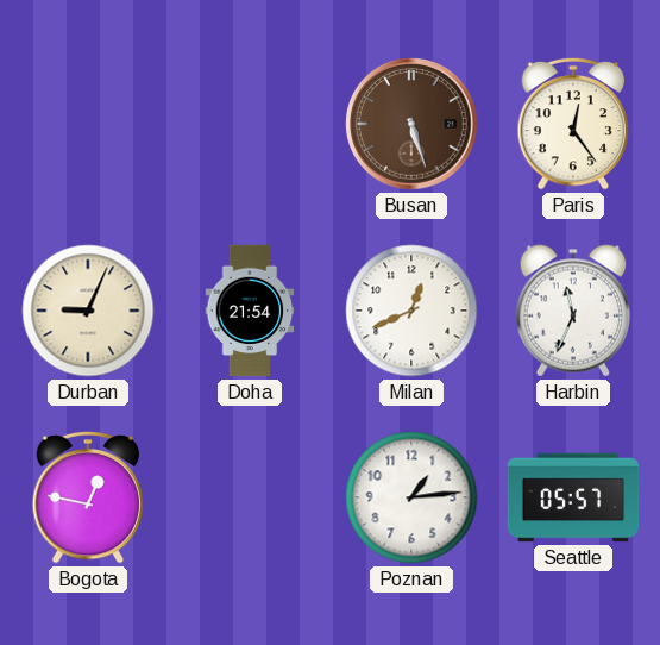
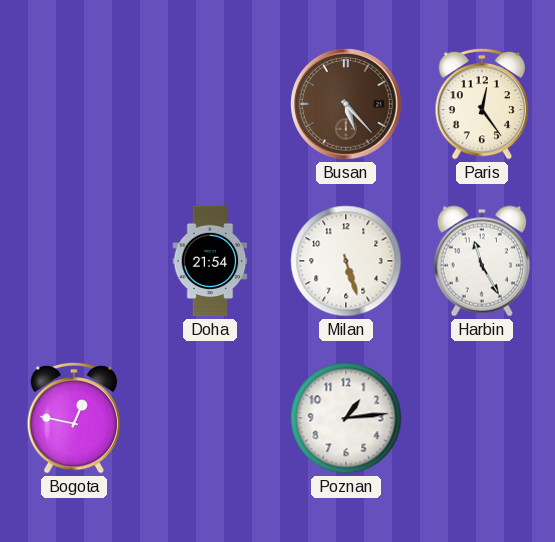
Busan: 5:27 -> 5:23
Durban: 9:04 -> none
Milan: 12:41 -> 5:27
Harbin: 11:34 -> 11:25
Seattle: 05:57 -> none
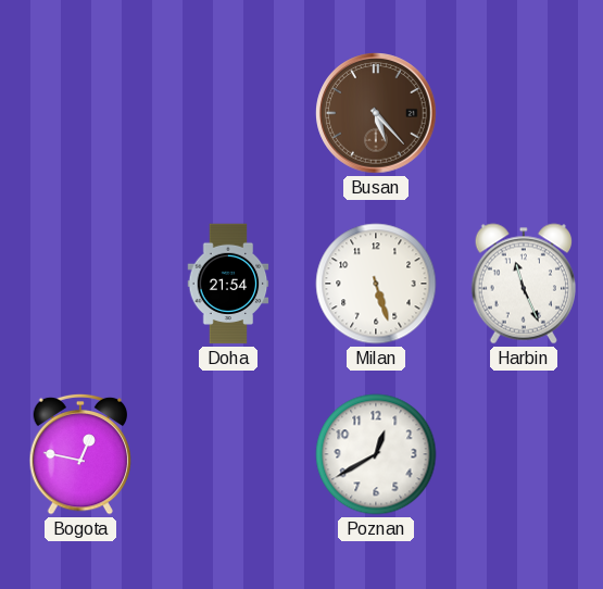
Paris: 12:24 -> none
Harbin: 11:25 -> 11:26
Poznan: 1:14 -> 12:40
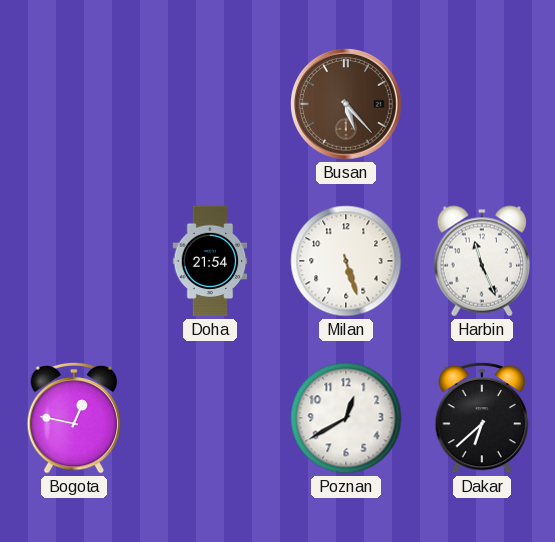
Dakar: none -> 6:38
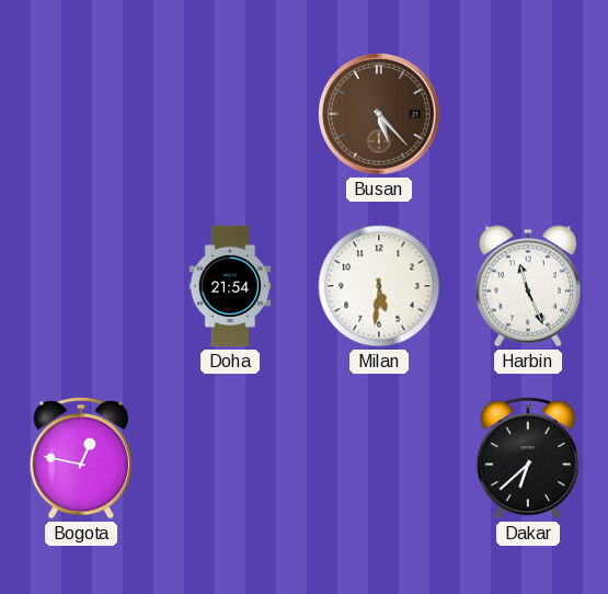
Milan: 5:27 -> 5:31
Poznan: 12:40 -> none
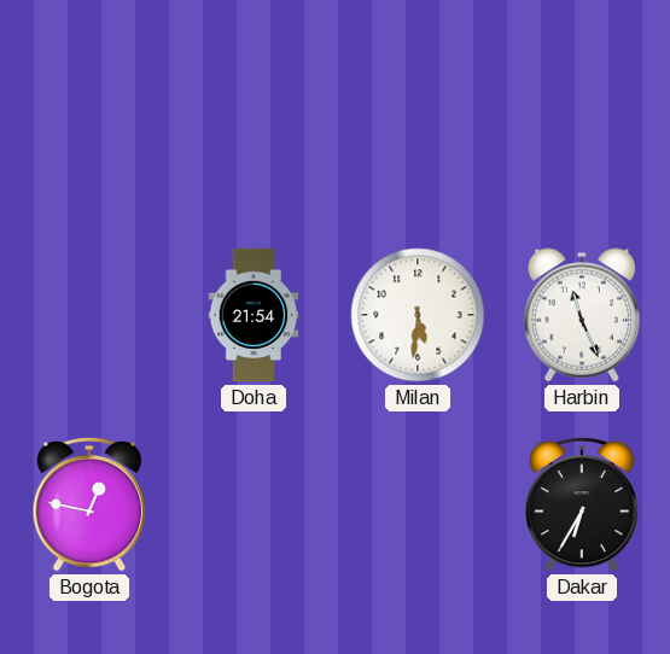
Busan: 5:23 -> none
Dakar: 6:38 -> 6:35
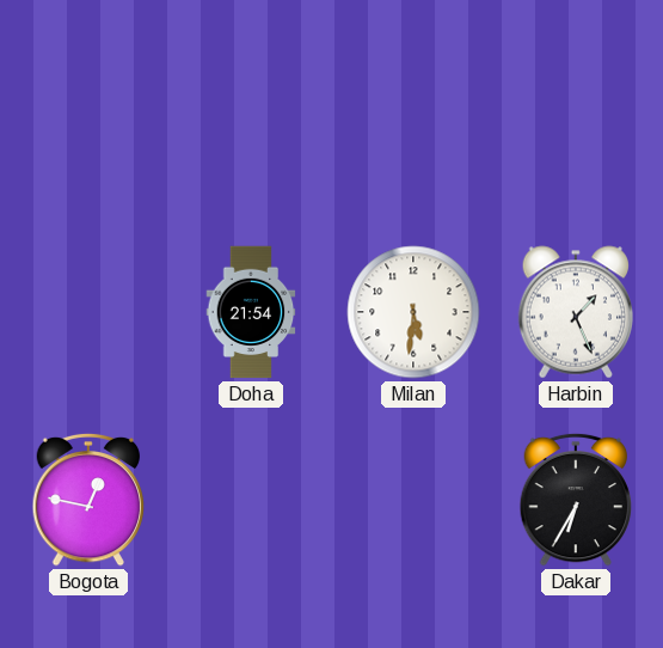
Harbin: 11:26 -> 1:26
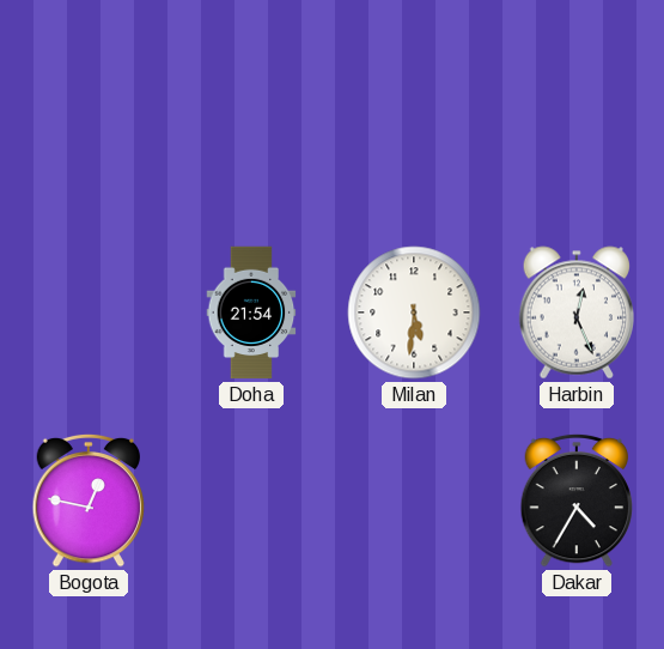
Harbin: 1:26 -> 12:26
Dakar: 6:35 -> 4:35
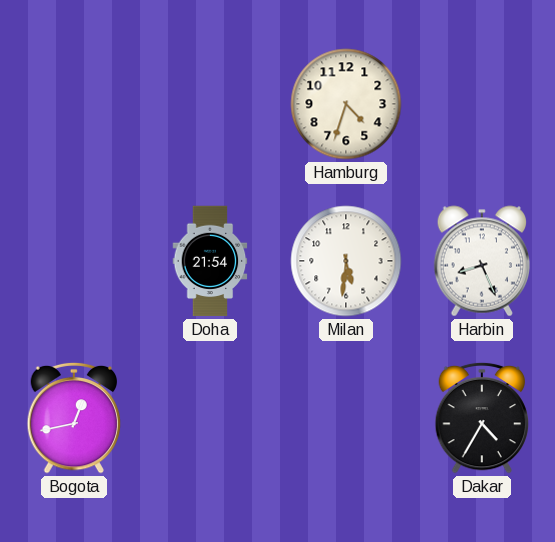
Hamburg: none -> 4:33
Harbin: 12:26 -> 8:26
Bogota: 12:47 -> 12:43
